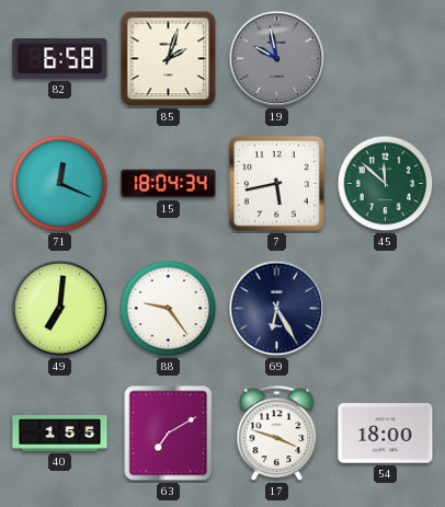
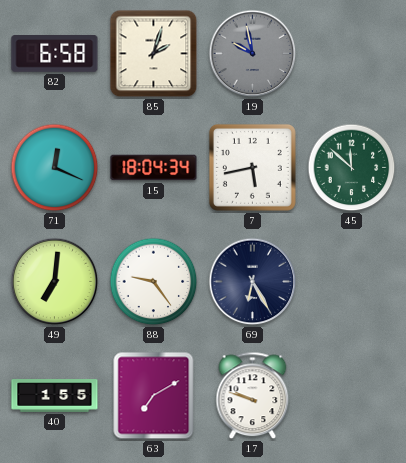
17: 3:48 -> 9:48
54: 18:00 -> none
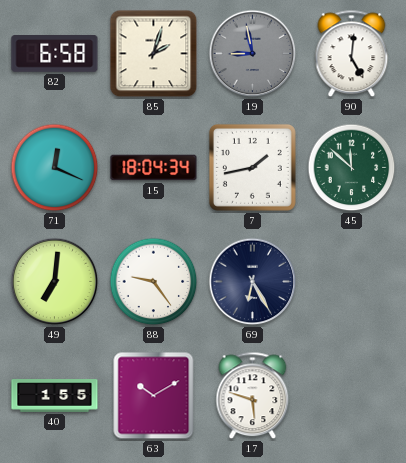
19: 9:58 -> 8:58
90: none -> 5:01
7: 5:43 -> 1:43
63: 7:10 -> 10:10
17: 9:48 -> 5:48
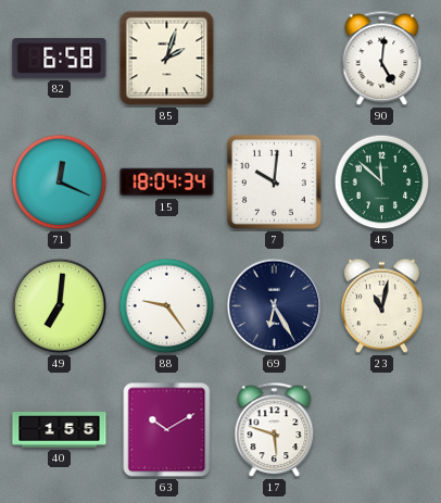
19: 8:58 -> none
7: 1:43 -> 10:01
23: none -> 11:02
